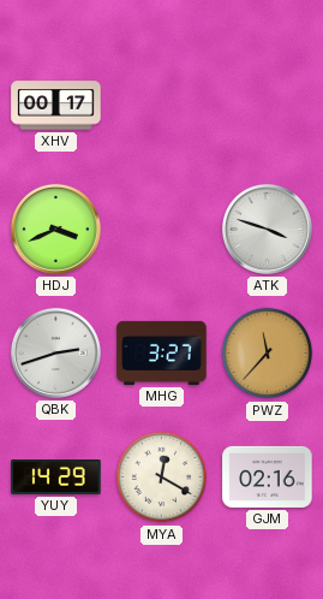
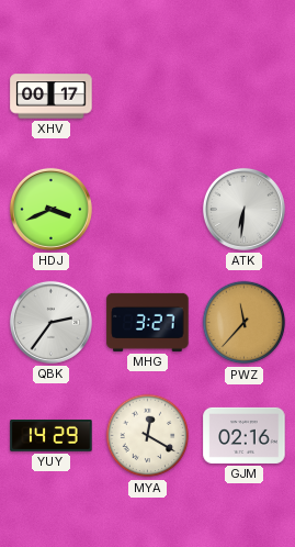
ATK: 3:48 -> 6:31
QBK: 2:42 -> 2:36
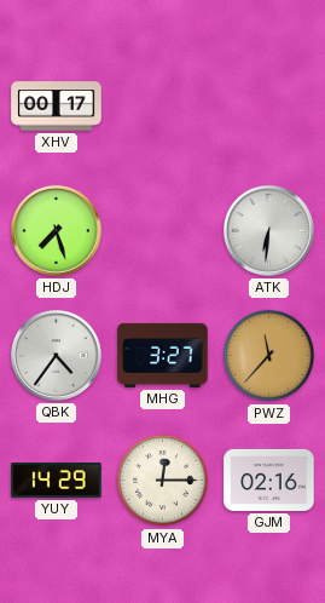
HDJ: 3:41 -> 7:27
QBK: 2:36 -> 4:36
MYA: 12:20 -> 12:15
